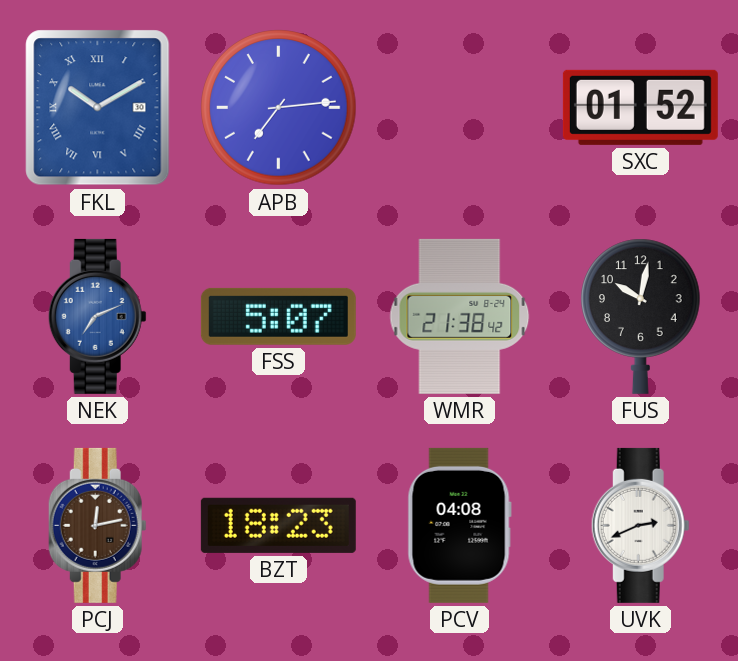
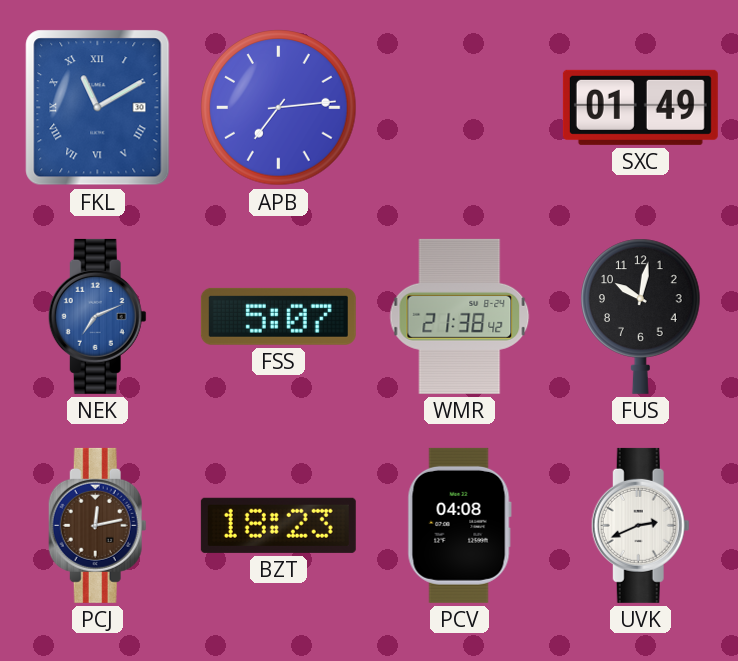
FKL: 10:10 -> 11:10
SXC: 01:52 -> 01:49
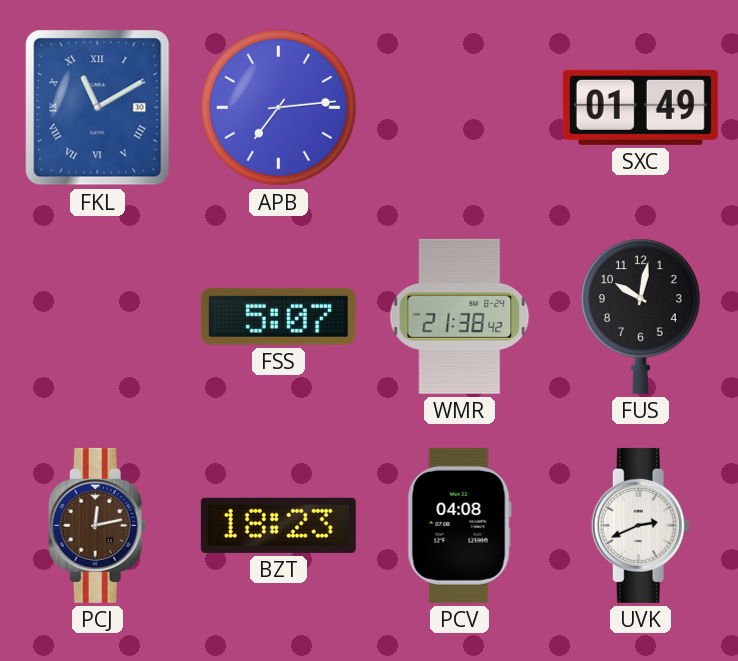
NEK: 7:11 -> none
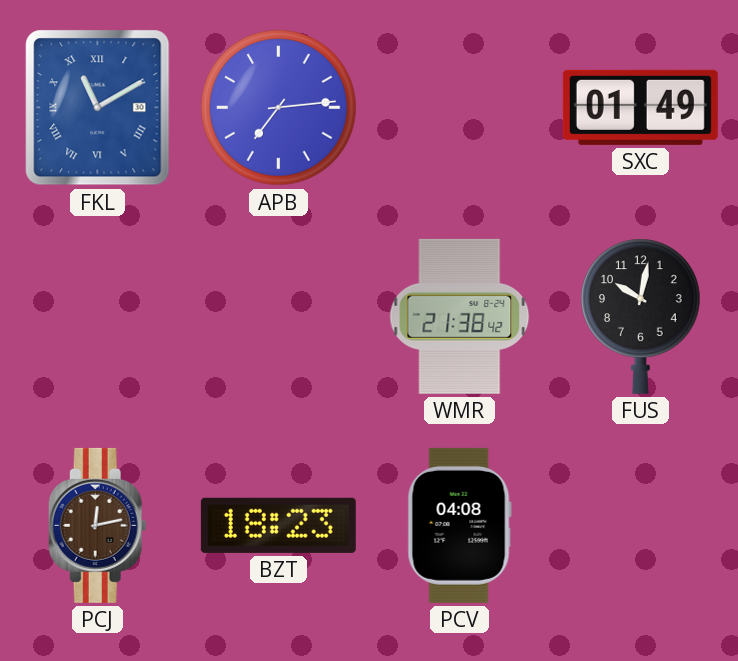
FSS: 5:07 -> none
UVK: 2:41 -> none
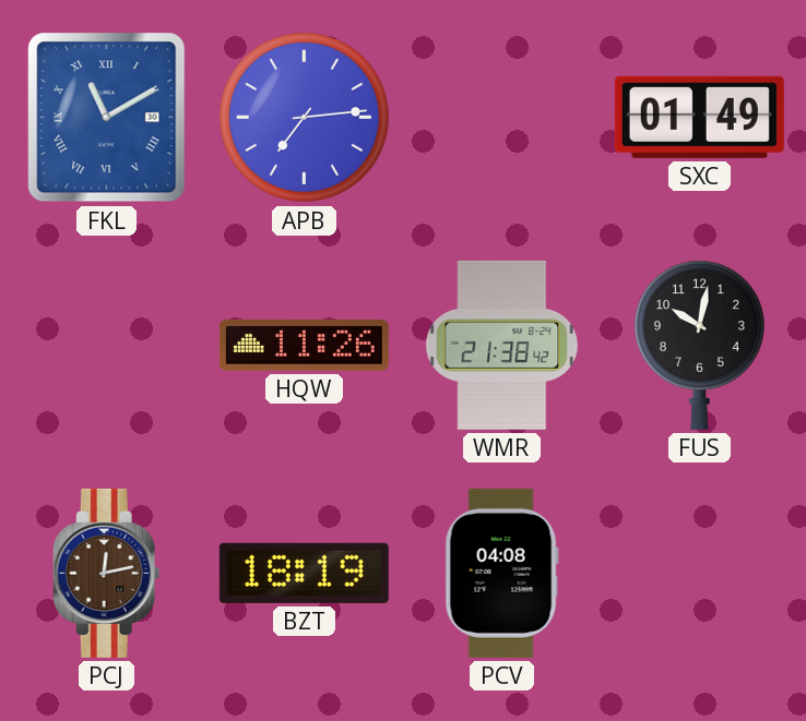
HQW: none -> 11:26
BZT: 18:23 -> 18:19
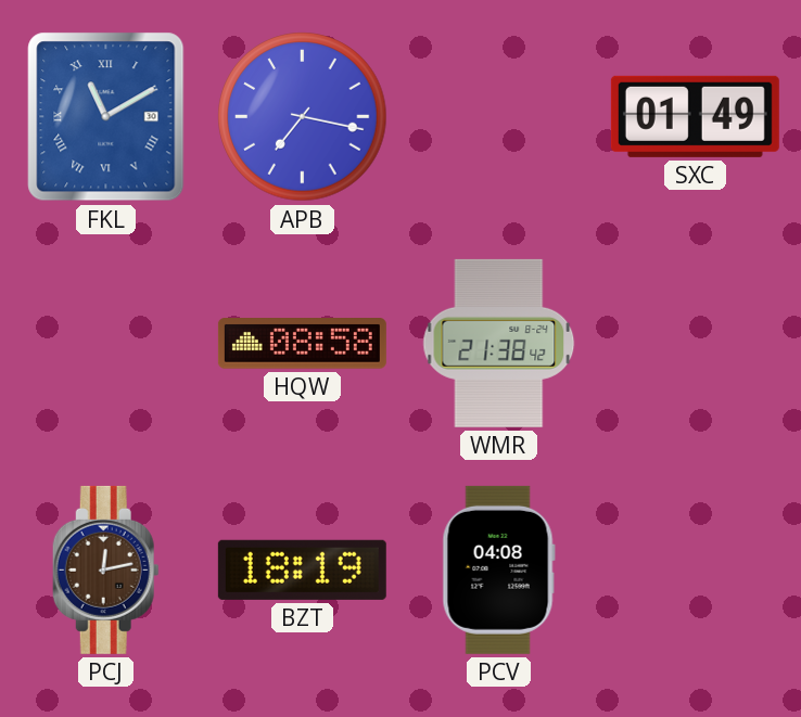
APB: 7:14 -> 7:17
HQW: 11:26 -> 08:58
FUS: 10:02 -> none
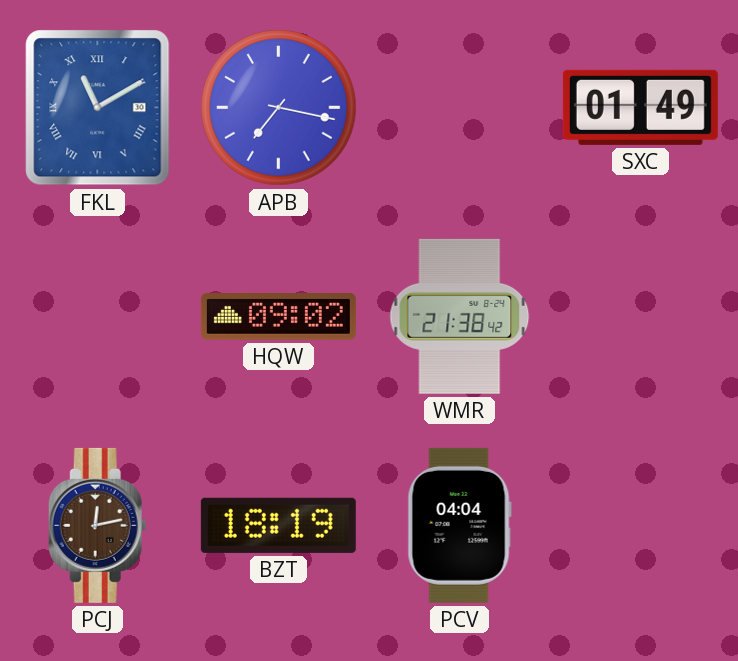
HQW: 08:58 -> 09:02
PCV: 04:08 -> 04:04
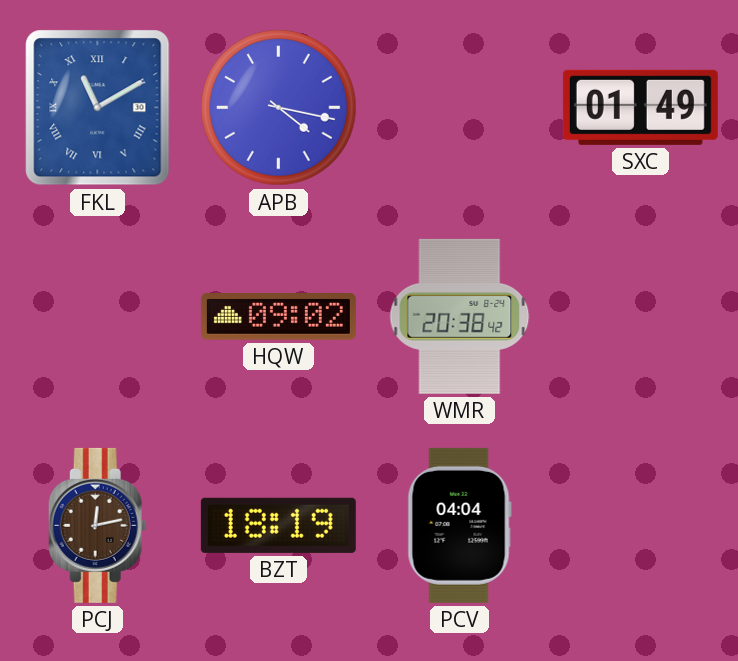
APB: 7:17 -> 4:17
WMR: 21:38 -> 20:38
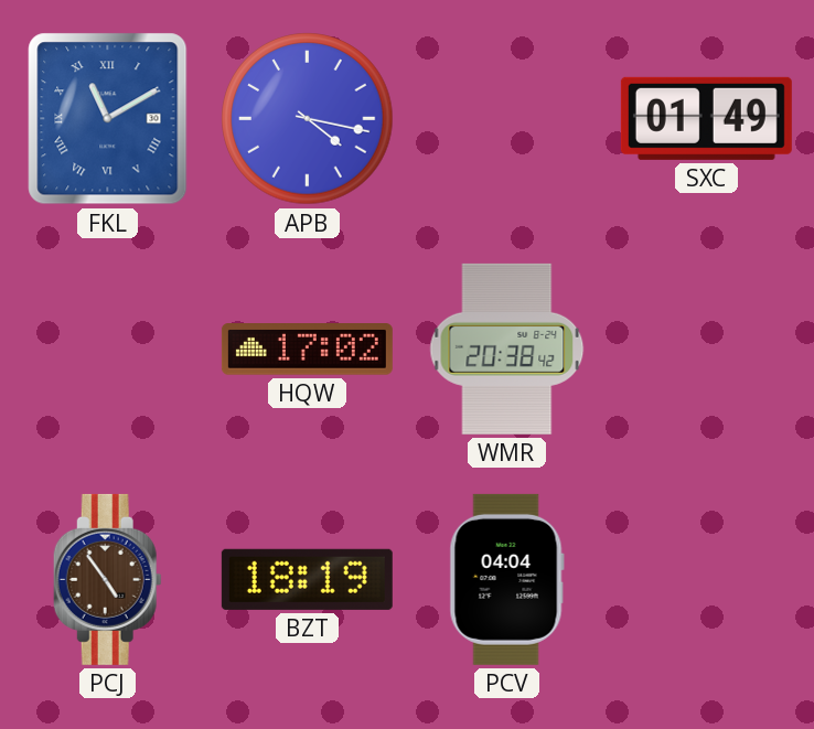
HQW: 09:02 -> 17:02
PCJ: 12:13 -> 4:54
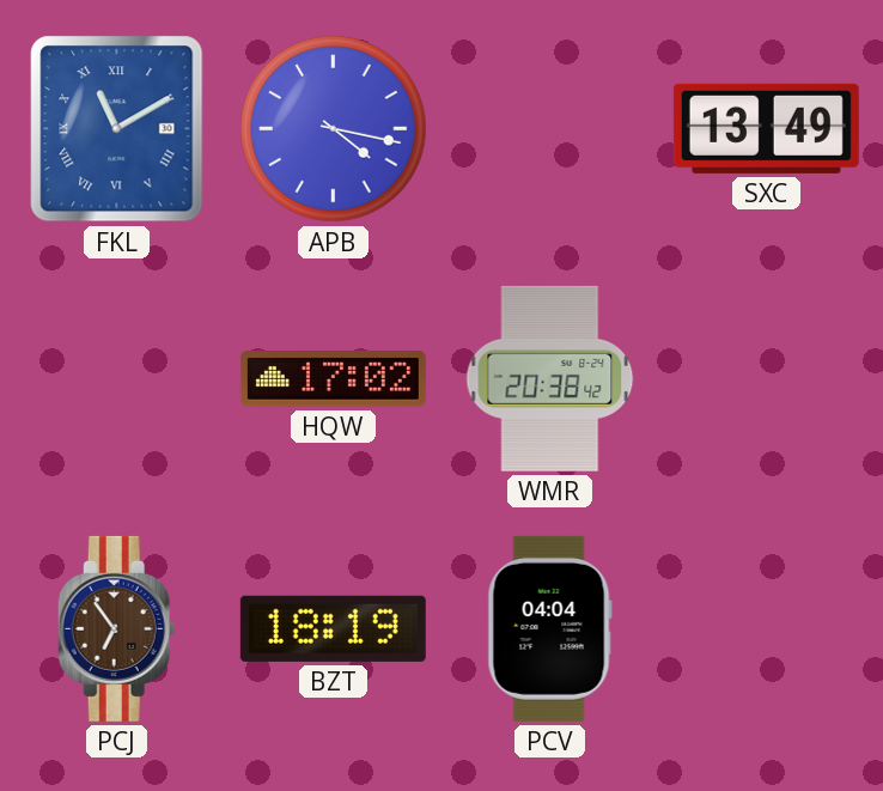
SXC: 01:49 -> 13:49
PCJ: 4:54 -> 6:54
